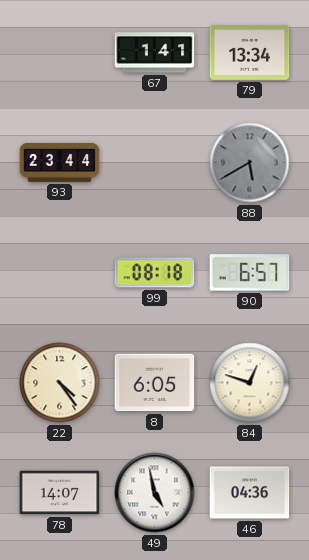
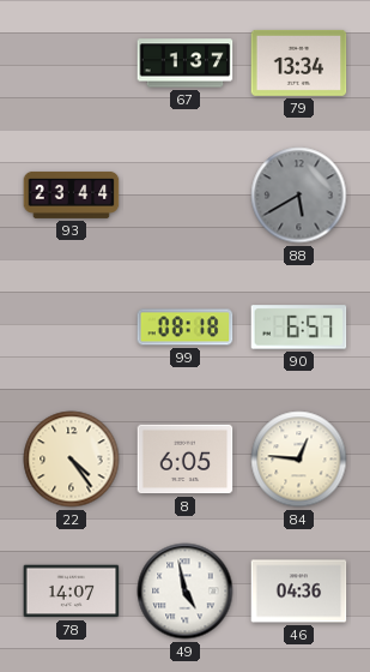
67: 1:41 -> 1:37
84: 12:48 -> 12:46
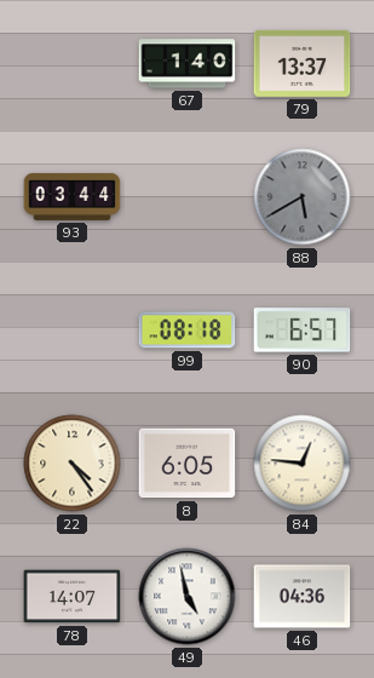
67: 1:37 -> 1:40
79: 13:34 -> 13:37
93: 23:44 -> 03:44
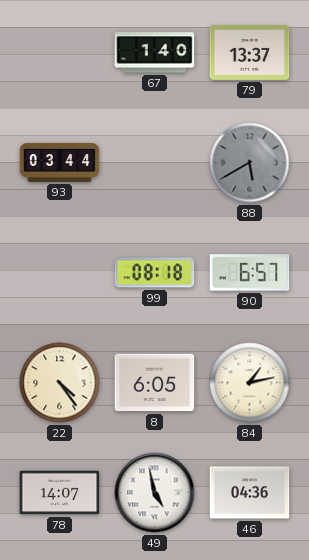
84: 12:46 -> 1:13
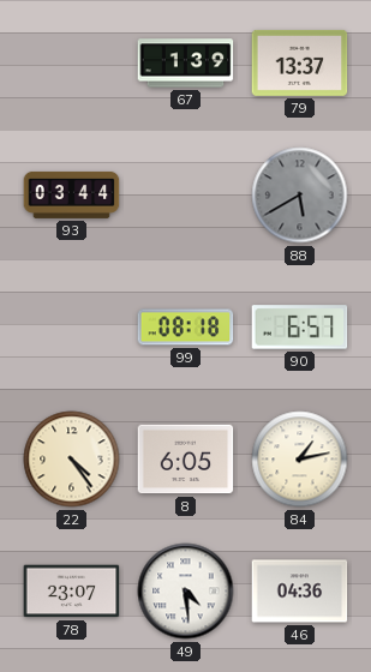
67: 1:40 -> 1:39
78: 14:07 -> 23:07
49: 4:58 -> 4:29
